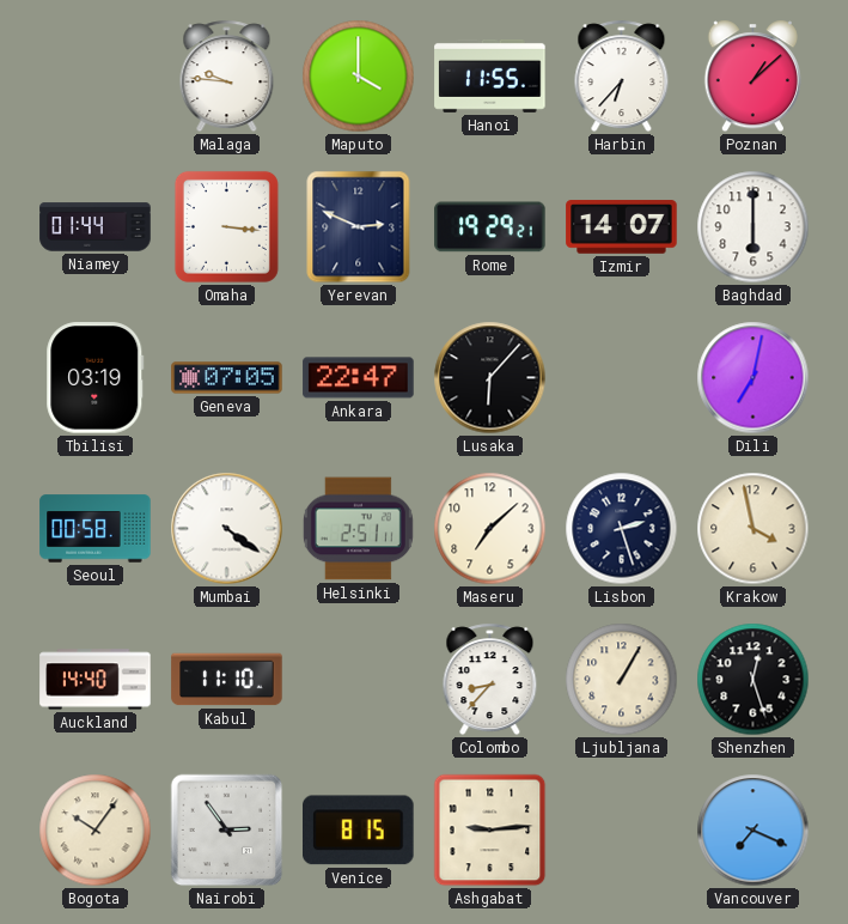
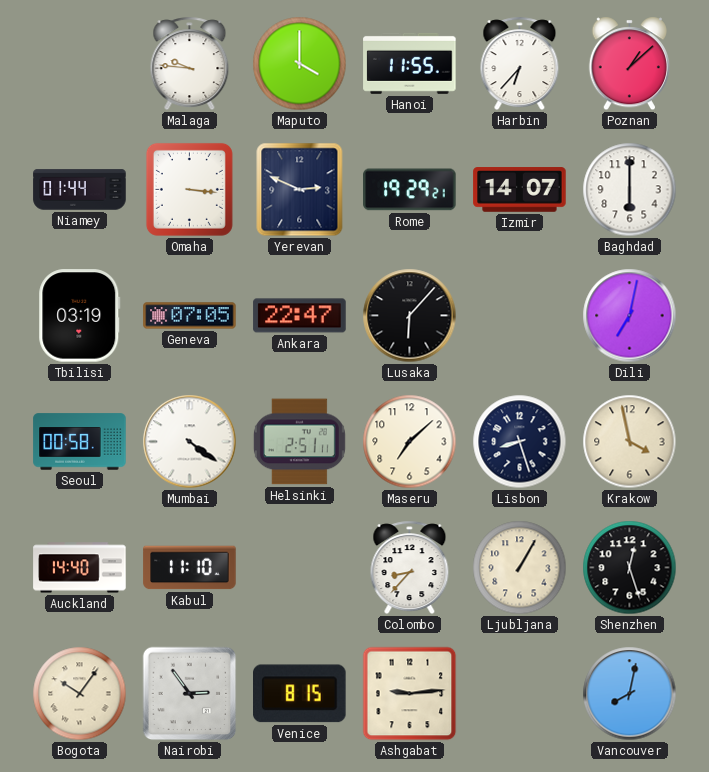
Lisbon: 2:27 -> 8:27
Vancouver: 7:19 -> 8:02
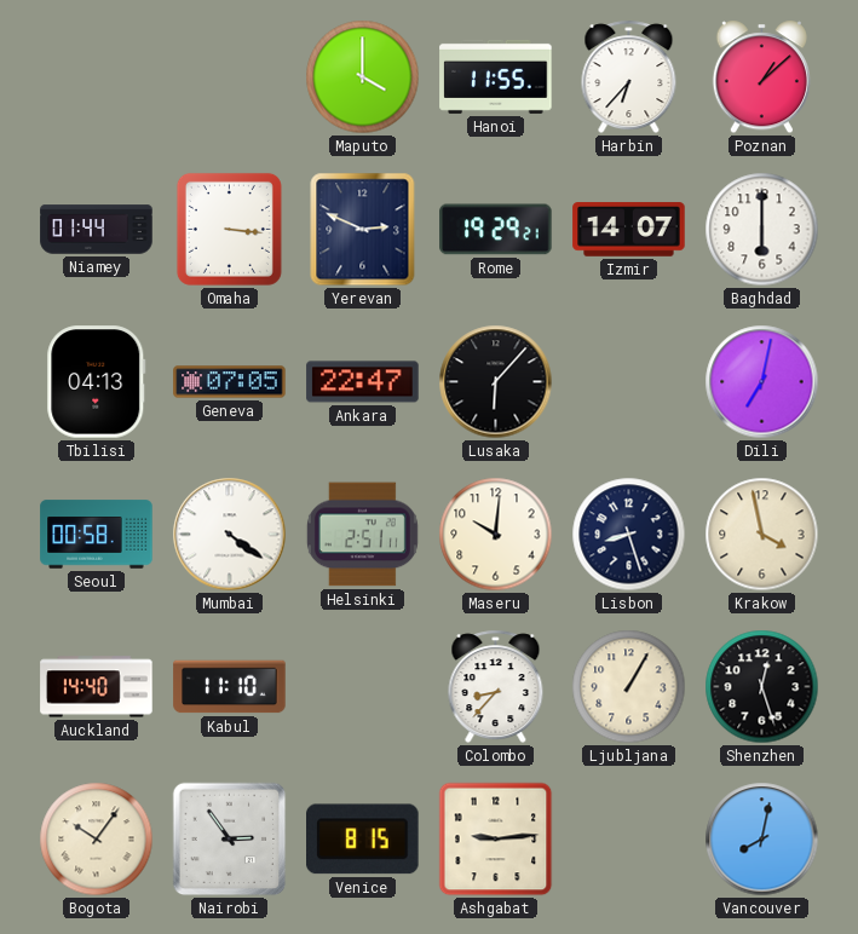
Malaga: 9:46 -> none
Tbilisi: 03:19 -> 04:13
Maseru: 7:08 -> 10:01
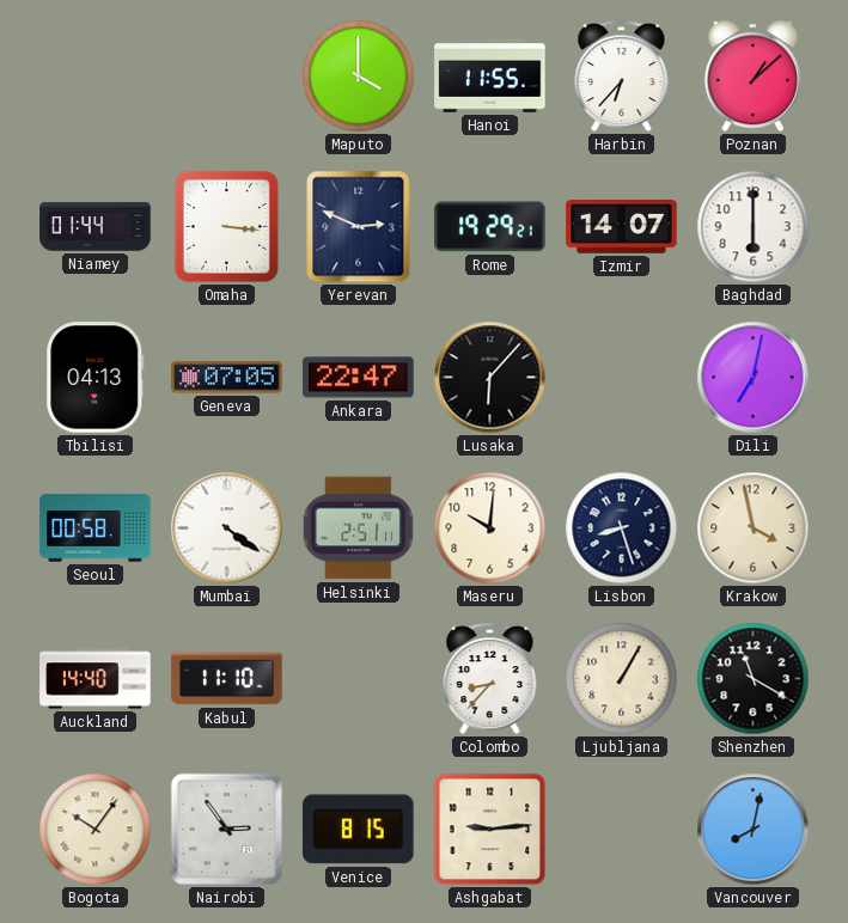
Shenzhen: 12:27 -> 11:20
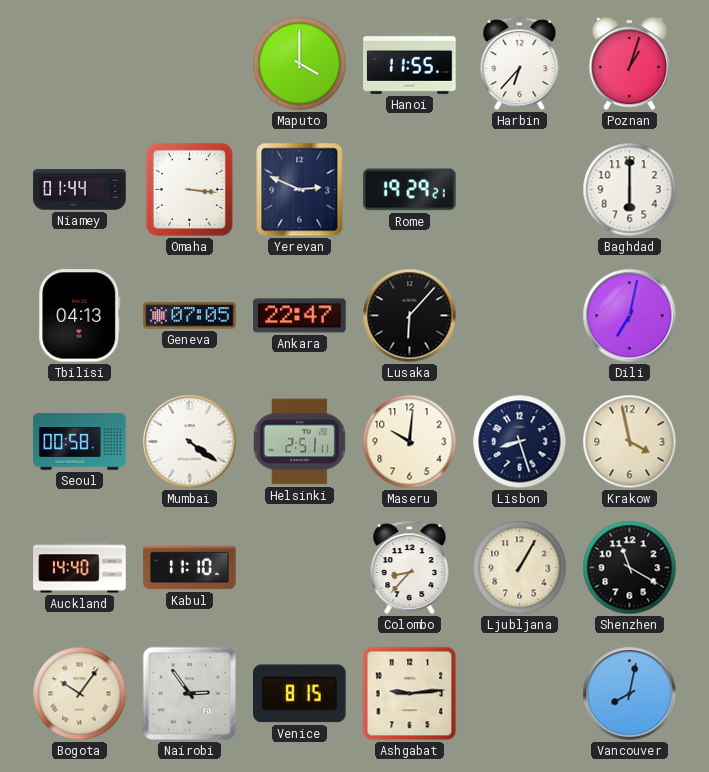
Poznan: 1:08 -> 1:03
Izmir: 14:07 -> none
